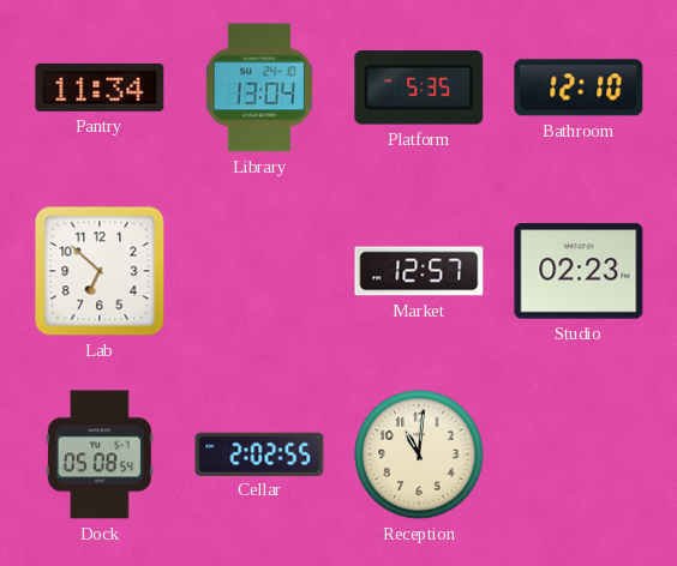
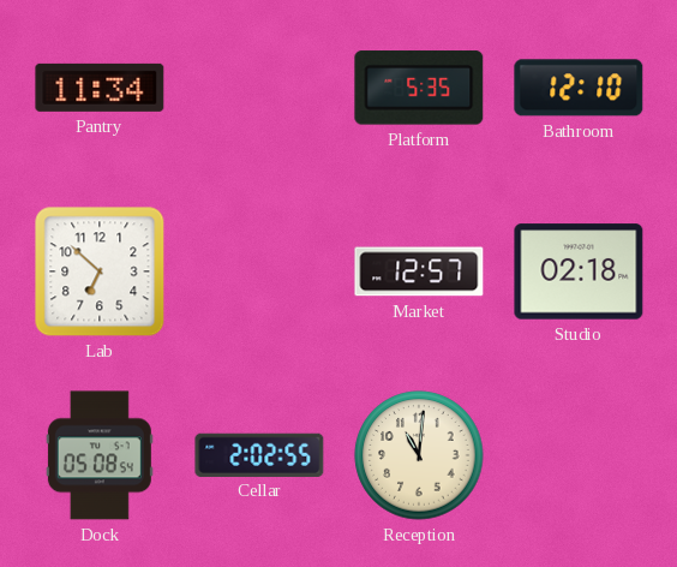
Library: 13:04 -> none
Studio: 02:23 -> 02:18
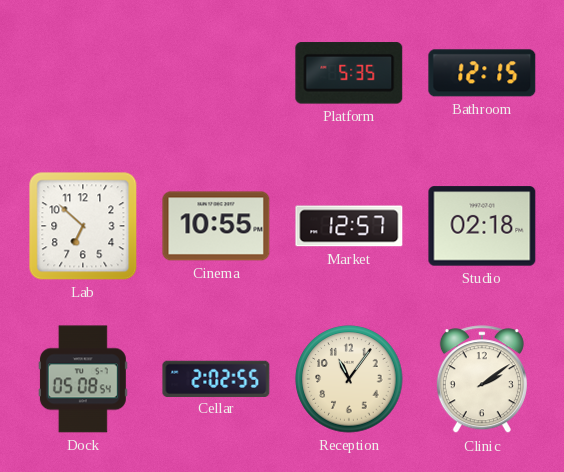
Pantry: 11:34 -> none
Bathroom: 12:10 -> 12:15
Cinema: none -> 10:55
Reception: 11:01 -> 11:06
Clinic: none -> 2:09
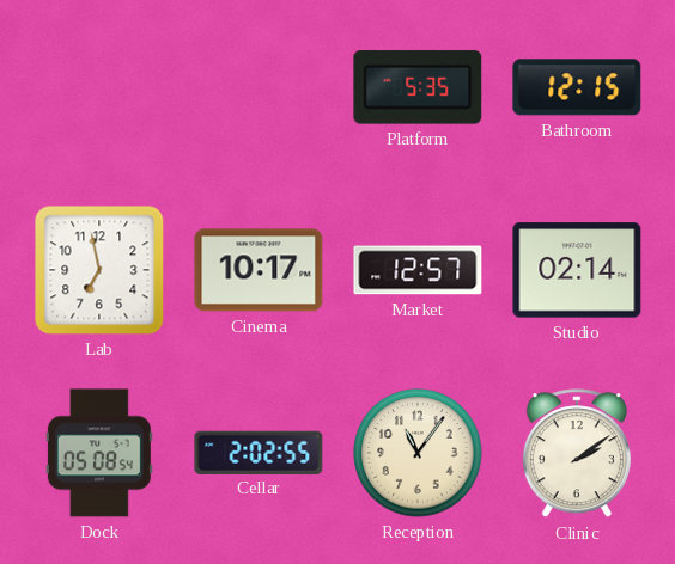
Lab: 6:52 -> 6:58
Cinema: 10:55 -> 10:17
Studio: 02:18 -> 02:14
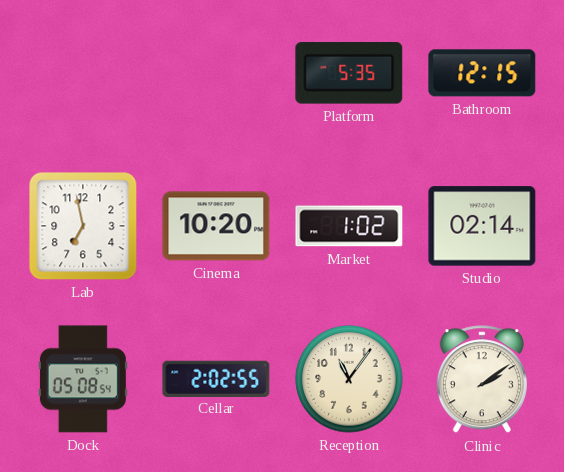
Cinema: 10:17 -> 10:20
Market: 12:57 -> 1:02
